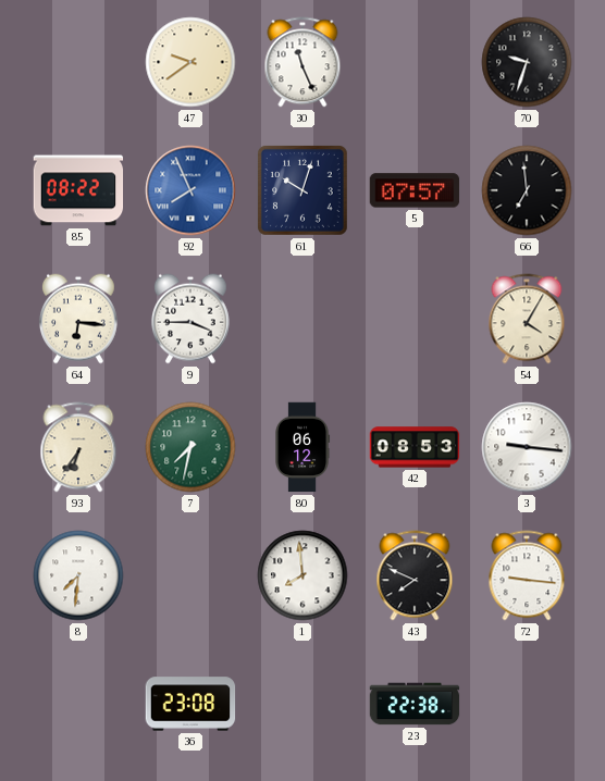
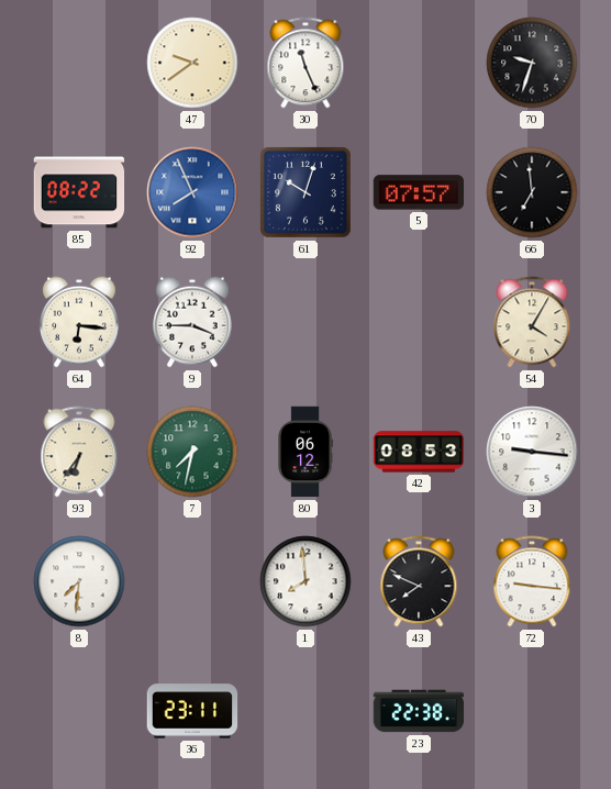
36: 23:08 -> 23:11
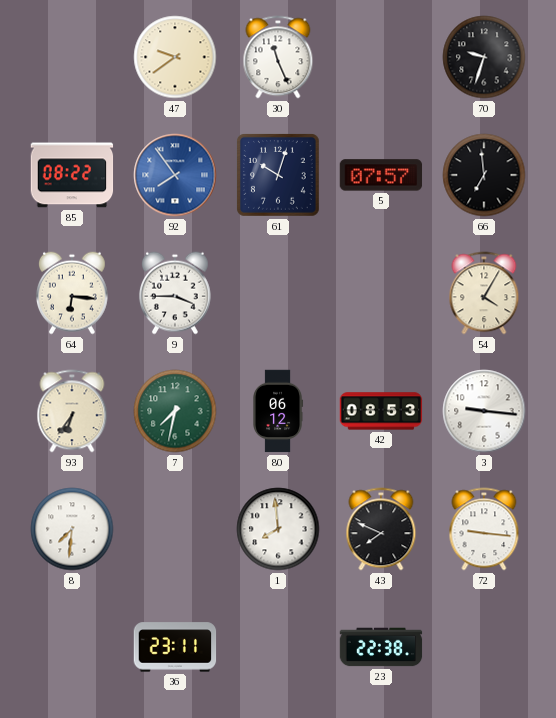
92: 7:56 -> 7:54
